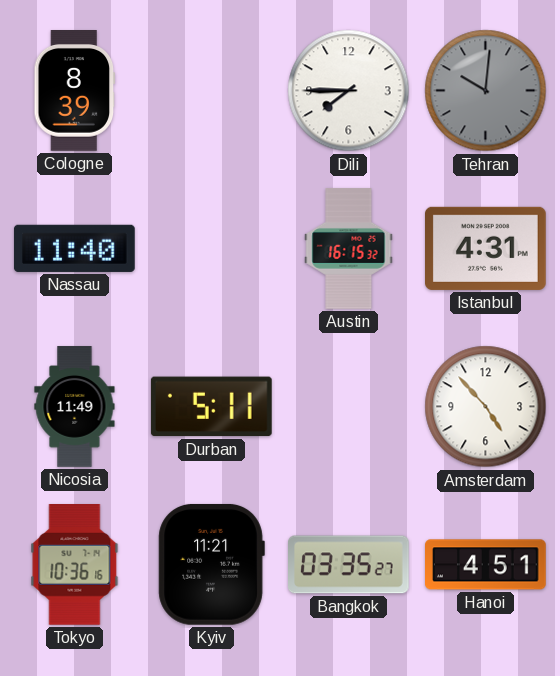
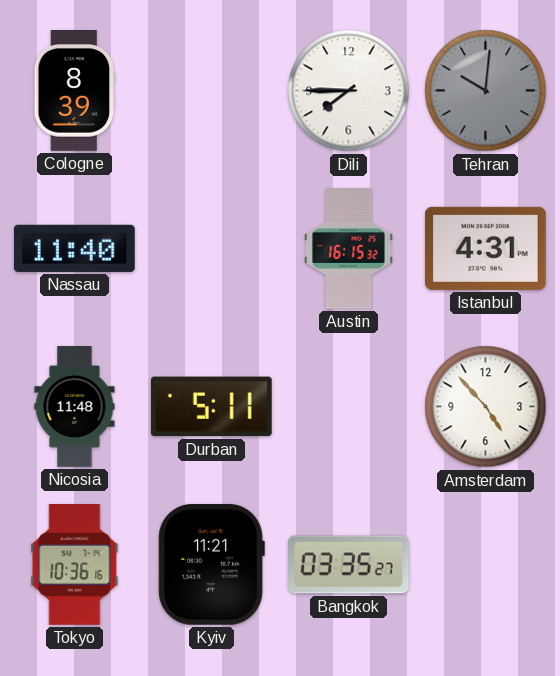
Nicosia: 11:49 -> 11:48
Hanoi: 4:51 -> none
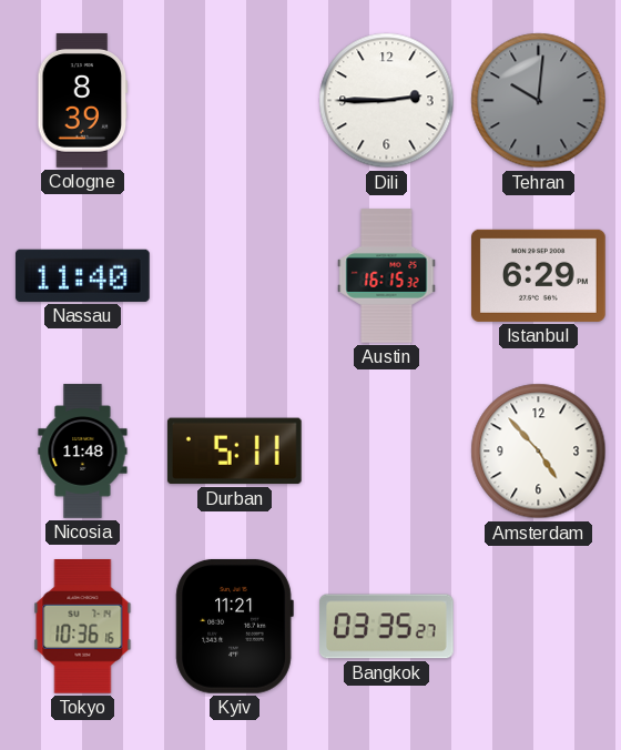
Dili: 7:45 -> 2:45
Istanbul: 4:31 -> 6:29
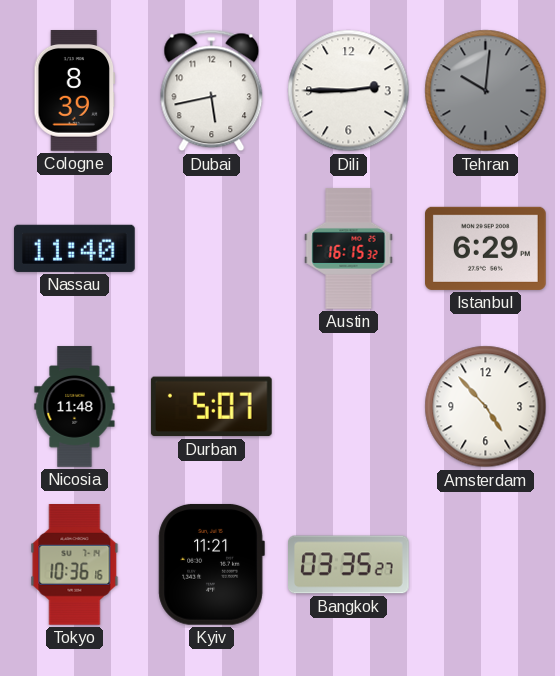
Dubai: none -> 5:43
Durban: 5:11 -> 5:07
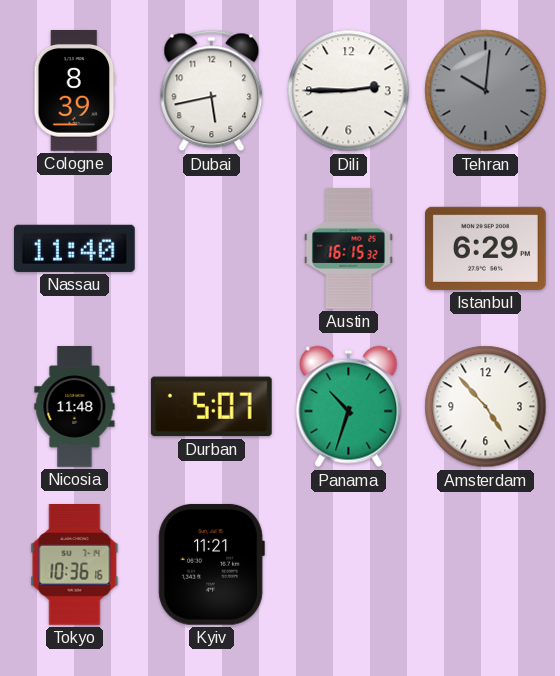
Panama: none -> 10:33
Bangkok: 03:35 -> none
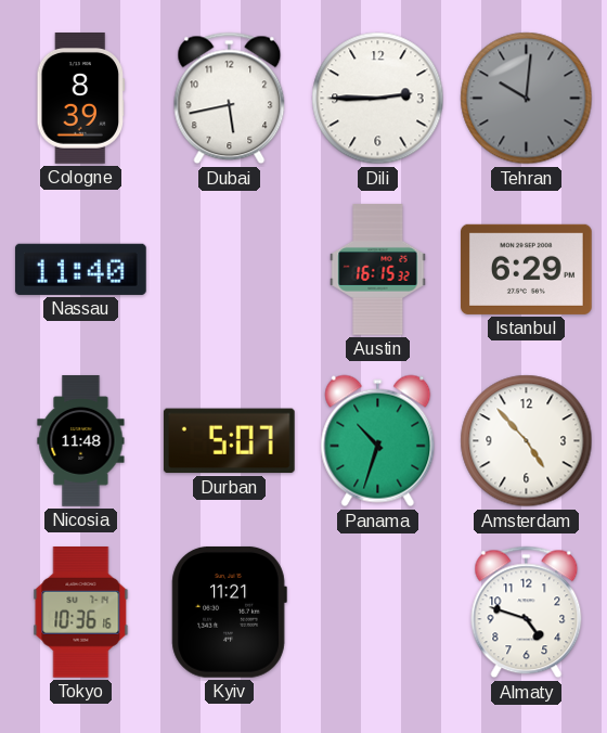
Almaty: none -> 4:48
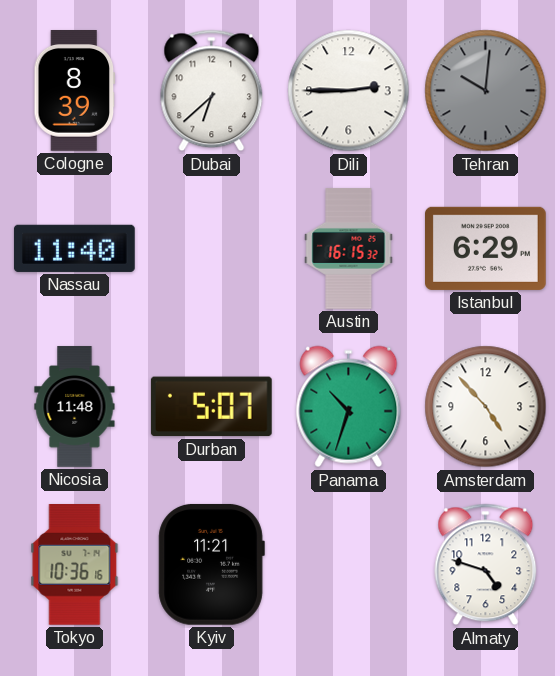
Dubai: 5:43 -> 6:38
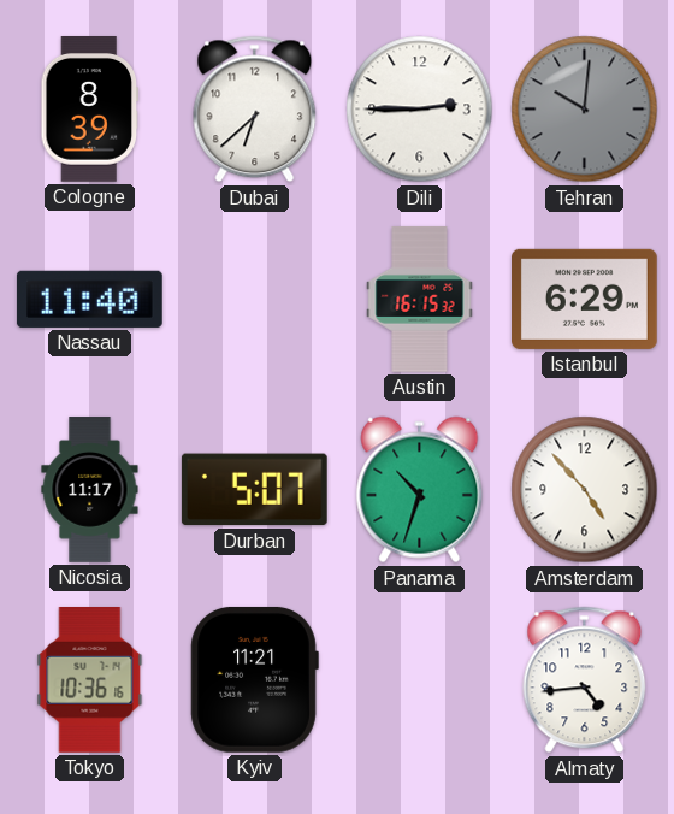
Nicosia: 11:48 -> 11:17
Almaty: 4:48 -> 4:44
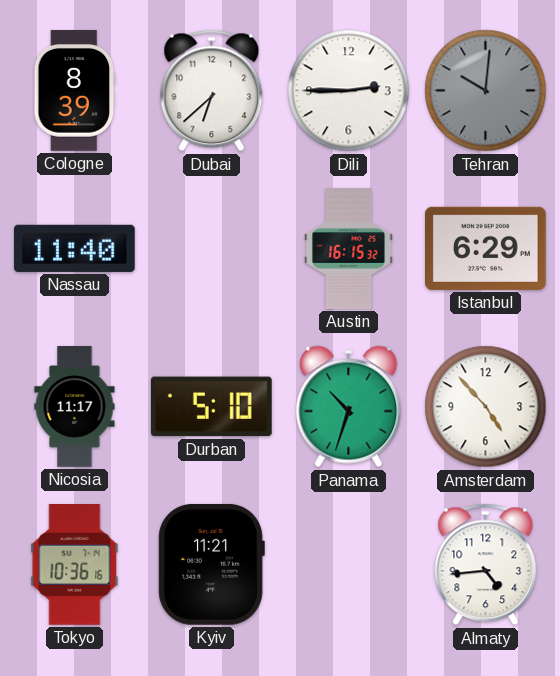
Durban: 5:07 -> 5:10
